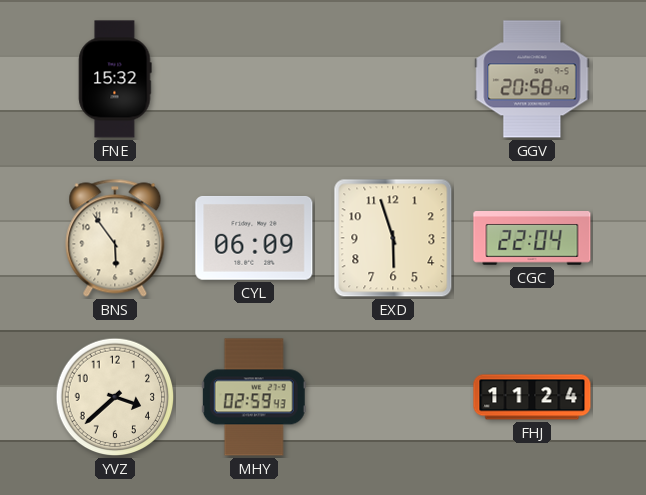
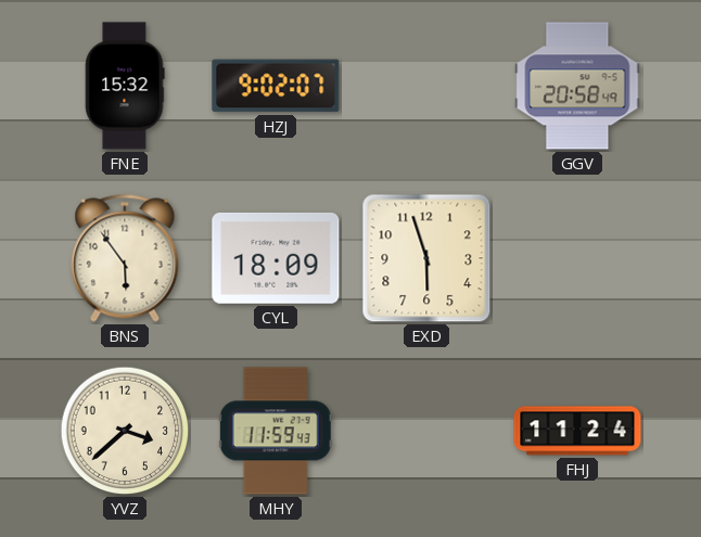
HZJ: none -> 9:02
CYL: 06:09 -> 18:09
CGC: 22:04 -> none
MHY: 02:59 -> 11:59
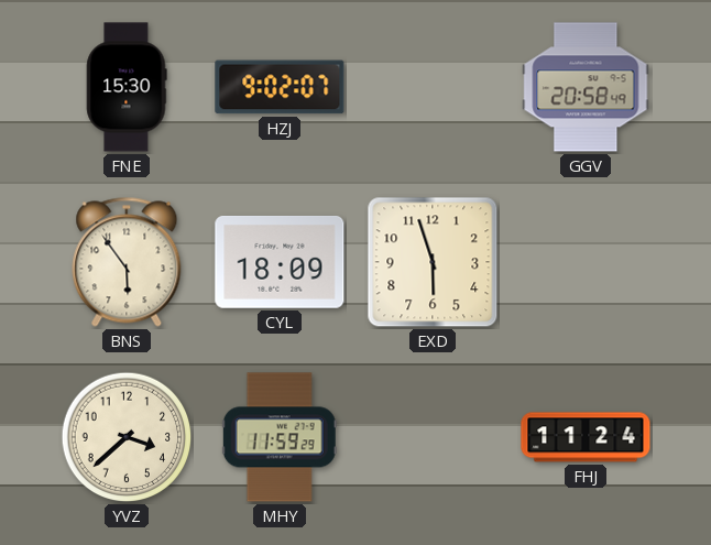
FNE: 15:32 -> 15:30
MHY: 11:59:43 -> 11:59:29
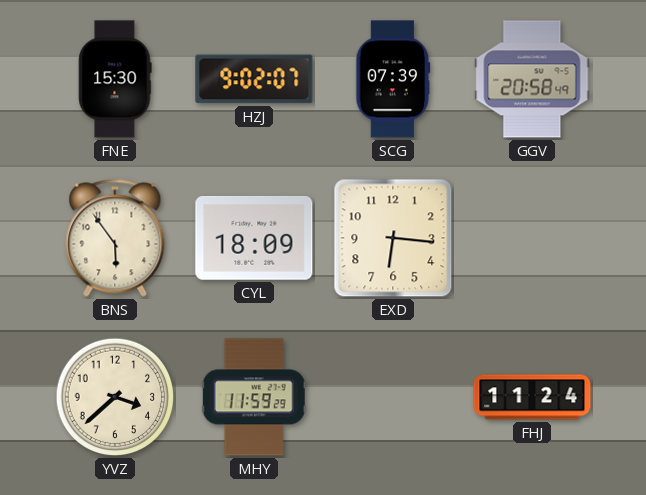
SCG: none -> 07:39
EXD: 5:57 -> 6:16
